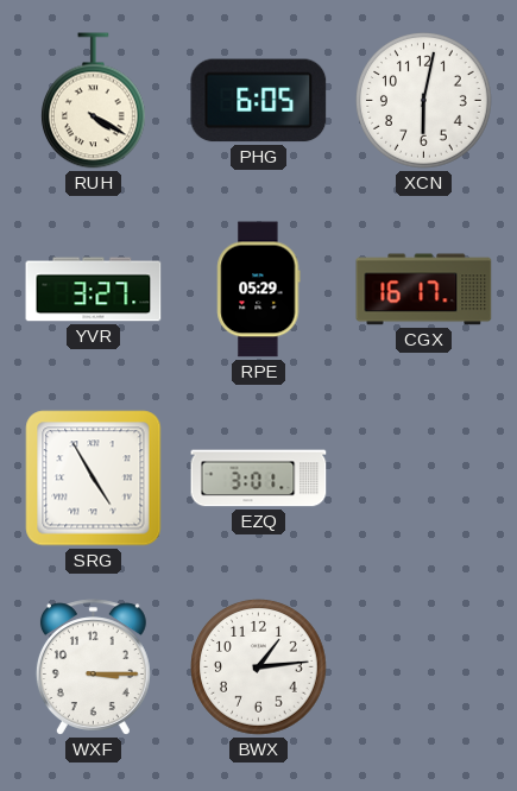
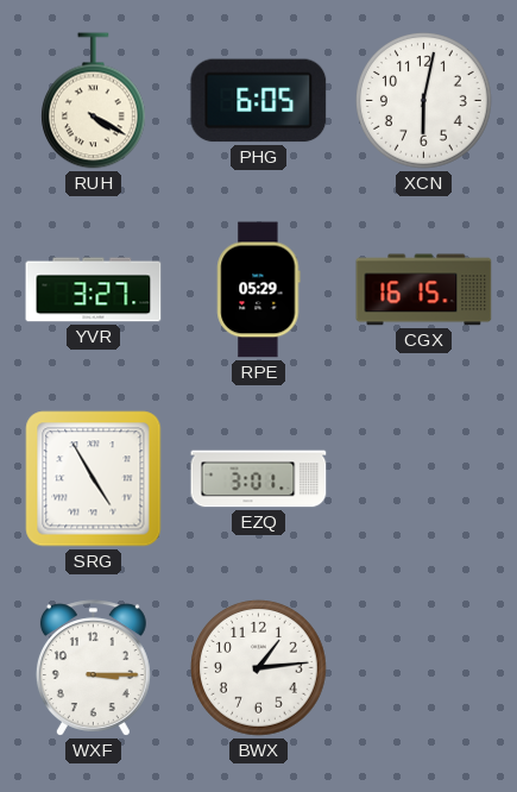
CGX: 16:17 -> 16:15
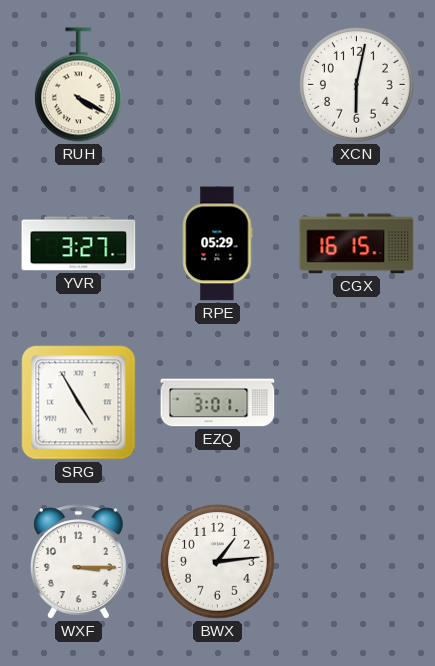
PHG: 6:05 -> none
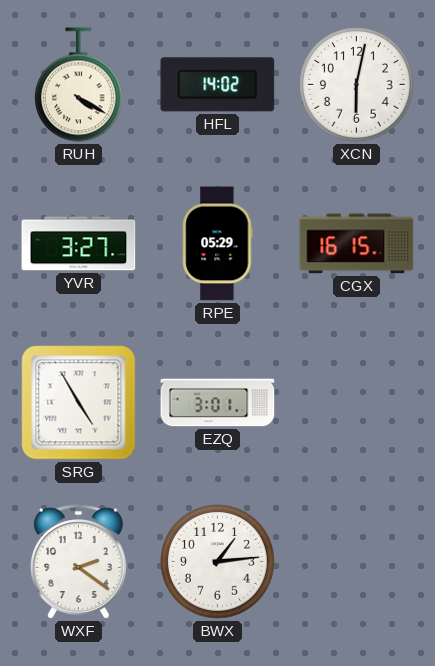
HFL: none -> 14:02
WXF: 3:15 -> 2:21
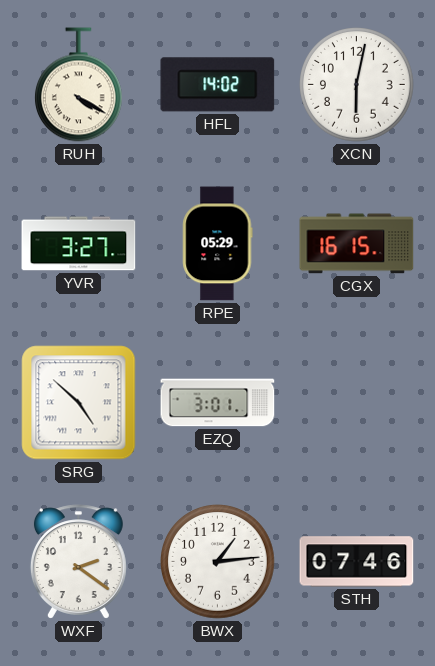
SRG: 4:55 -> 4:52
STH: none -> 07:46
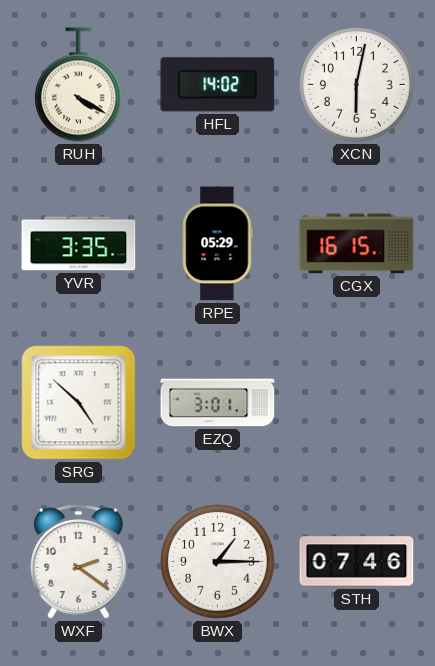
YVR: 3:27 -> 3:35
BWX: 1:14 -> 1:15
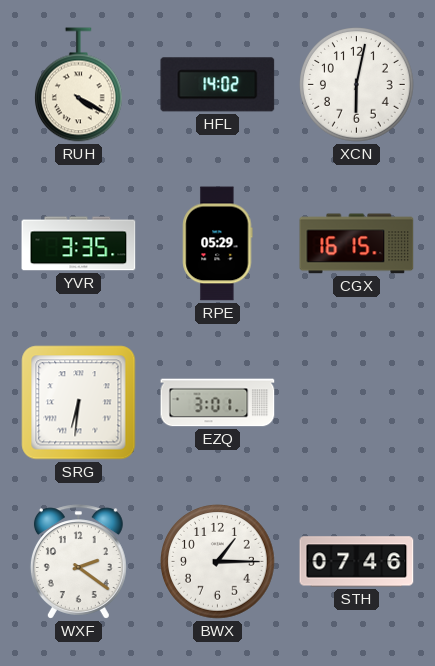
SRG: 4:52 -> 6:31
